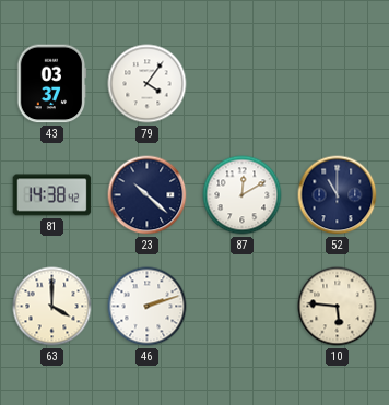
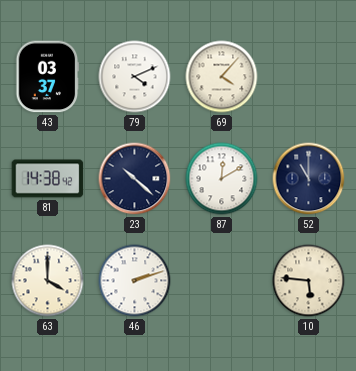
79: 4:06 -> 4:11
69: none -> 4:07
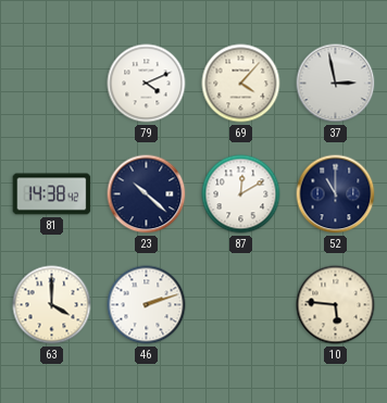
43: 03:37 -> none
37: none -> 2:58
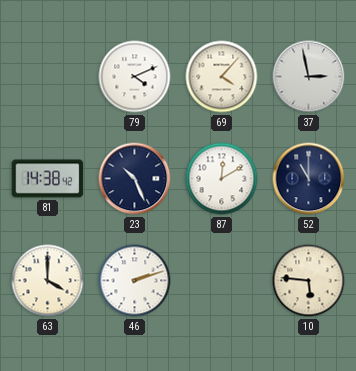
23: 10:22 -> 10:26
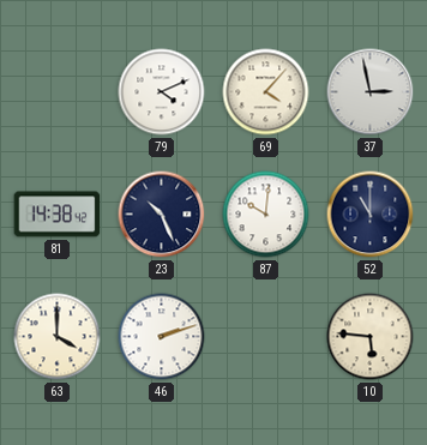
87: 12:10 -> 10:01
